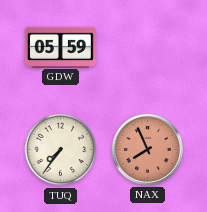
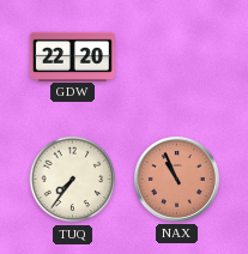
GDW: 05:59 -> 22:20
NAX: 7:56 -> 10:56
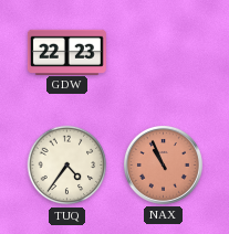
GDW: 22:20 -> 22:23
TUQ: 7:36 -> 4:36
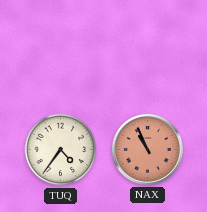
GDW: 22:23 -> none
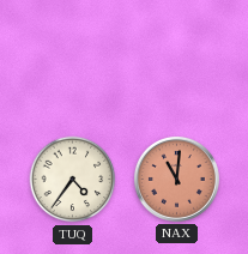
NAX: 10:56 -> 11:01
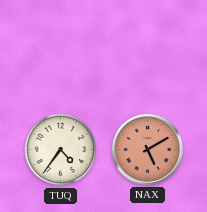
NAX: 11:01 -> 5:10
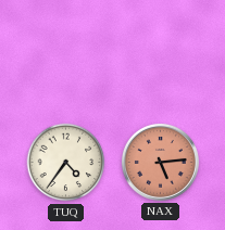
NAX: 5:10 -> 5:14
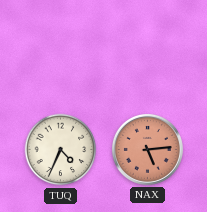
TUQ: 4:36 -> 4:34
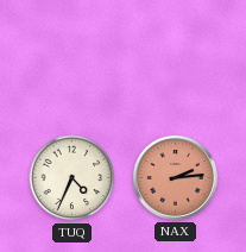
NAX: 5:14 -> 2:14
